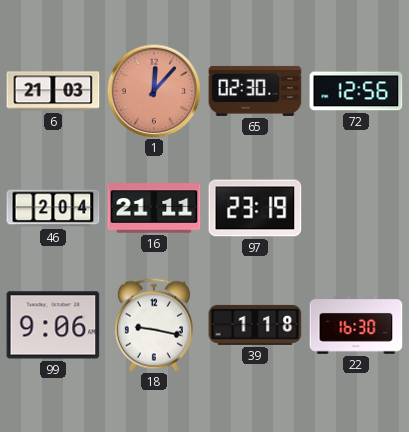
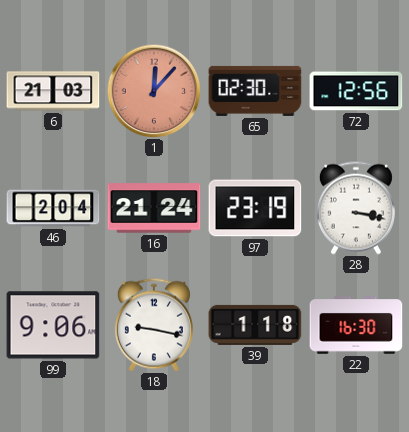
16: 21:11 -> 21:24
28: none -> 3:17
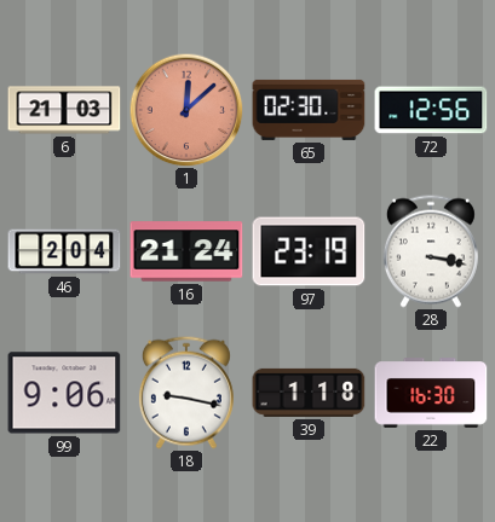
1: 12:07 -> 12:08
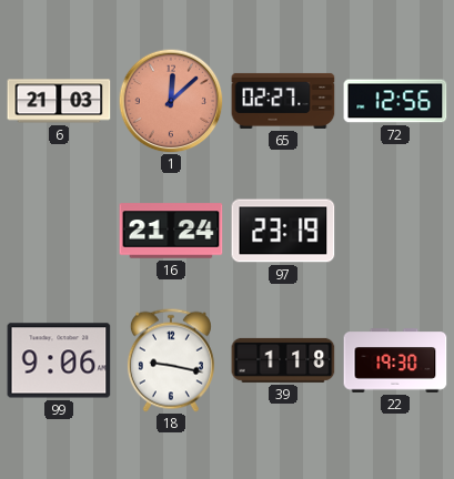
65: 02:30 -> 02:27
46: 2:04 -> none
28: 3:17 -> none
22: 16:30 -> 19:30
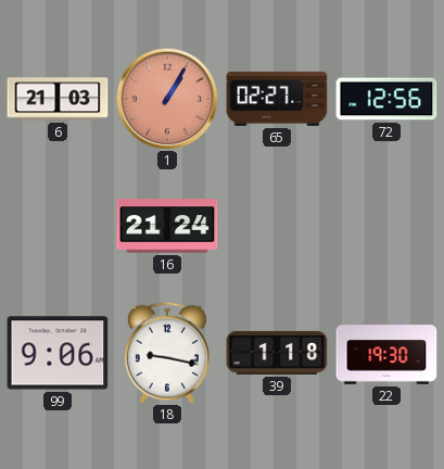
1: 12:08 -> 1:05
97: 23:19 -> none
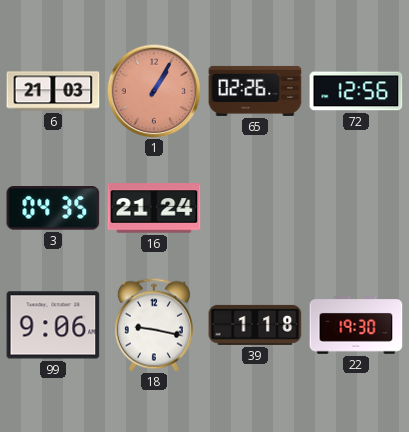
65: 02:27 -> 02:26
3: none -> 04:35
